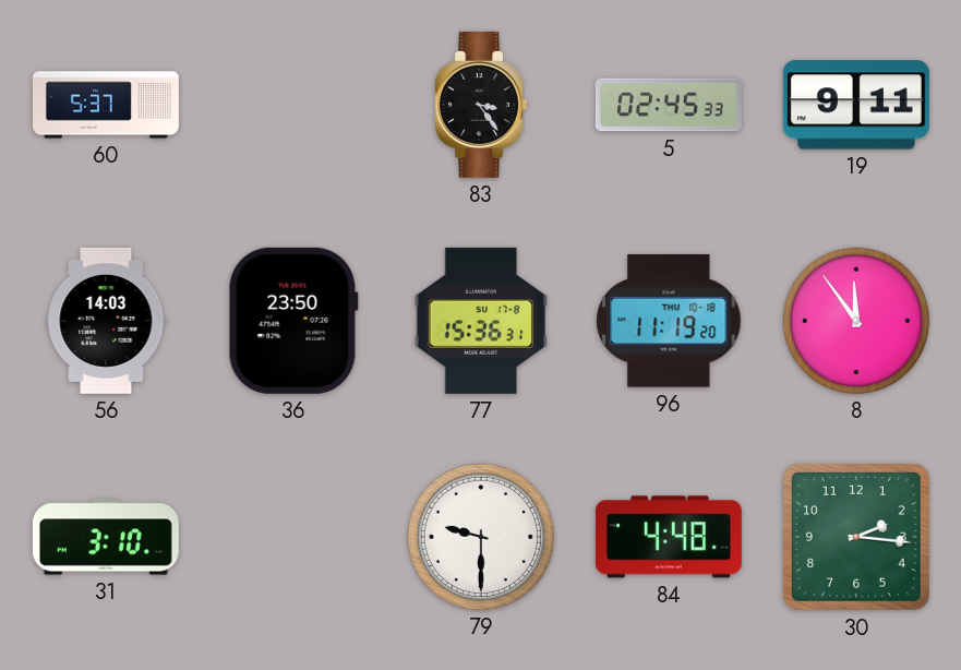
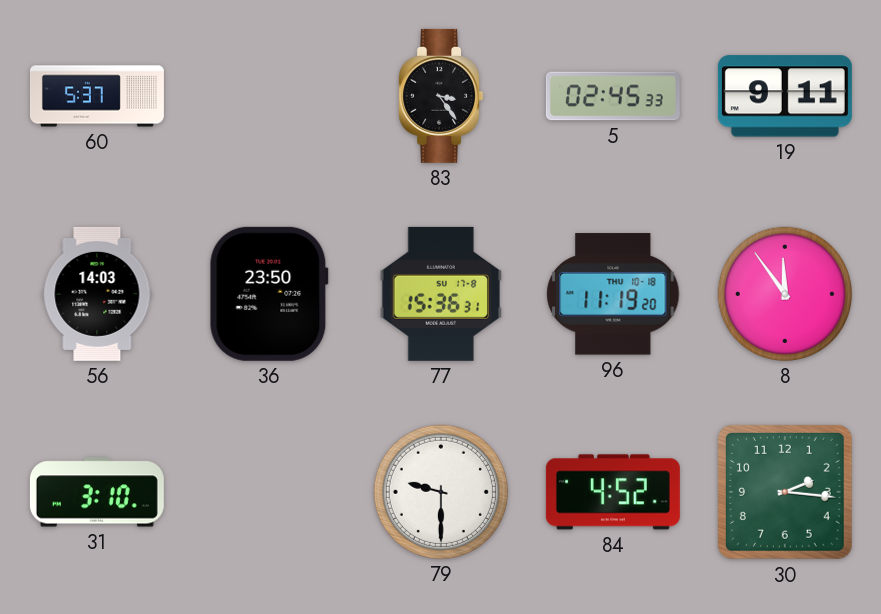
84: 4:48 -> 4:52
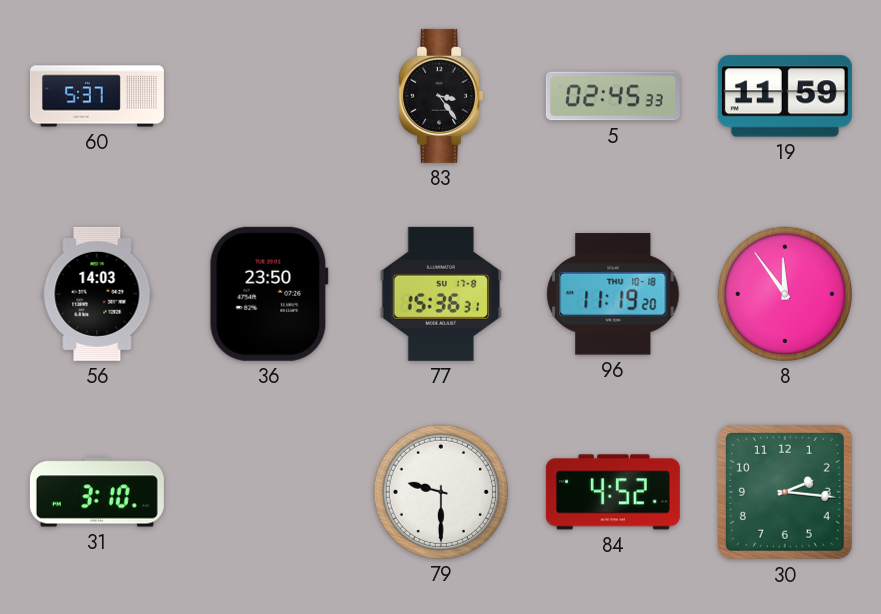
19: 9:11 -> 11:59
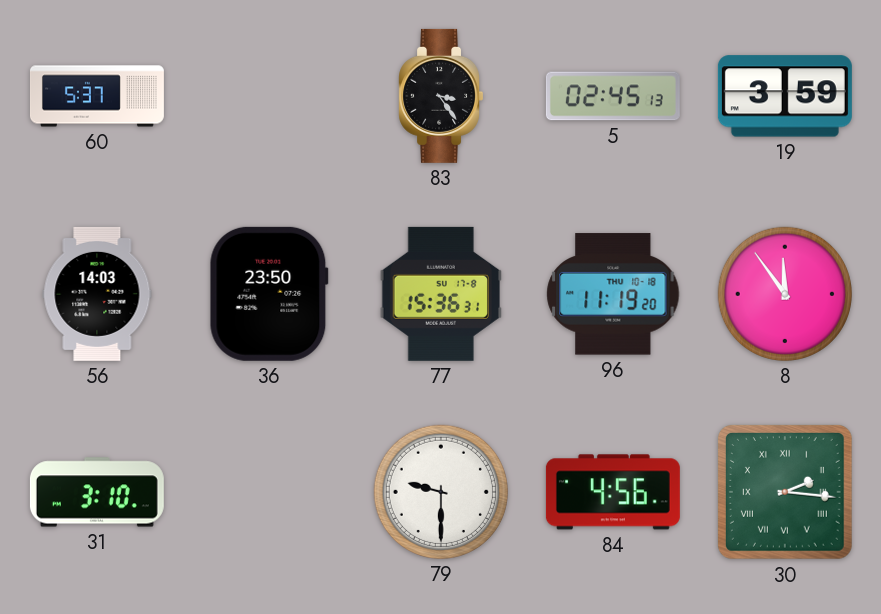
5: 02:45:33 -> 02:45:13
19: 11:59 -> 3:59
84: 4:52 -> 4:56
30 numerals: Arabic -> Roman
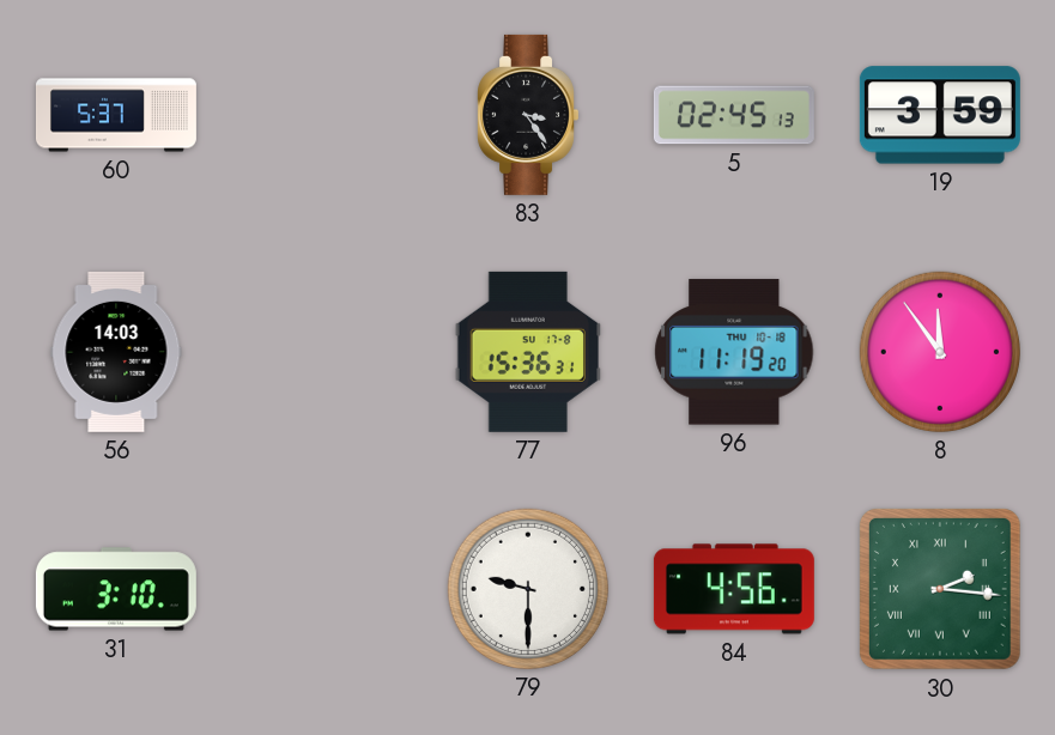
36: 23:50 -> none
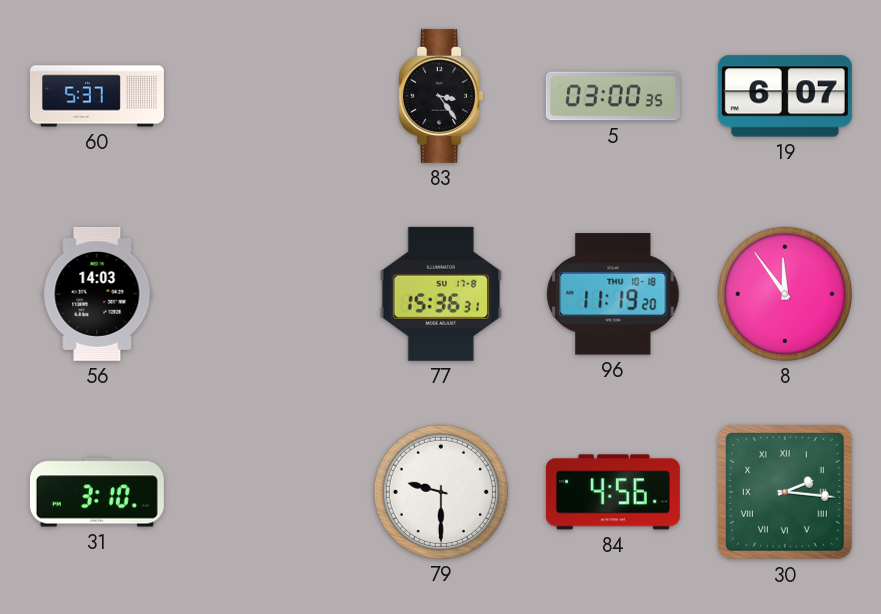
5: 02:45 -> 03:00
19: 3:59 -> 6:07
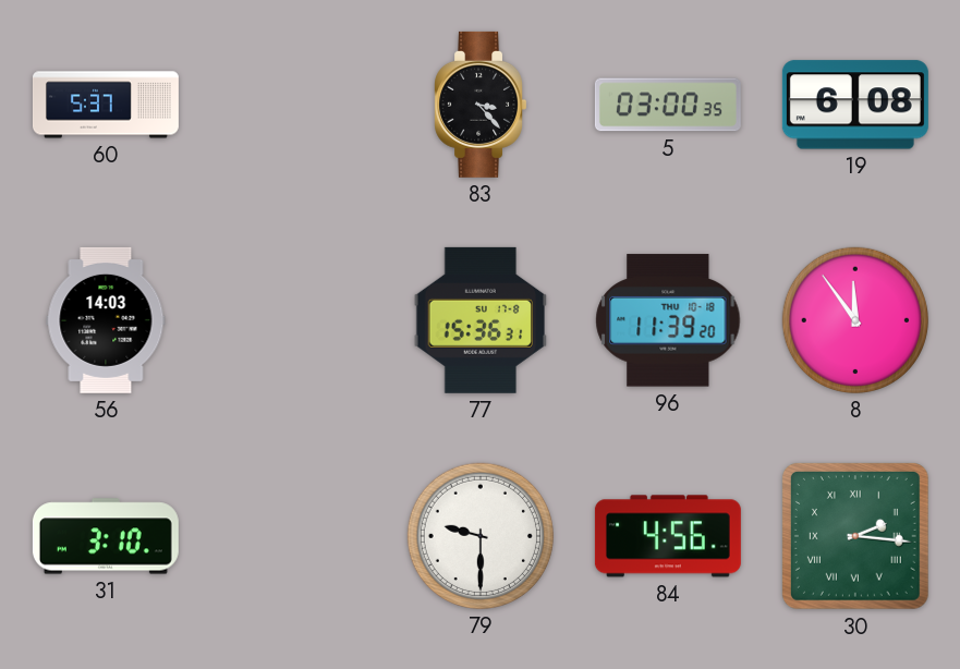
83: 3:24 -> 3:23
19: 6:07 -> 6:08
96: 11:19 -> 11:39
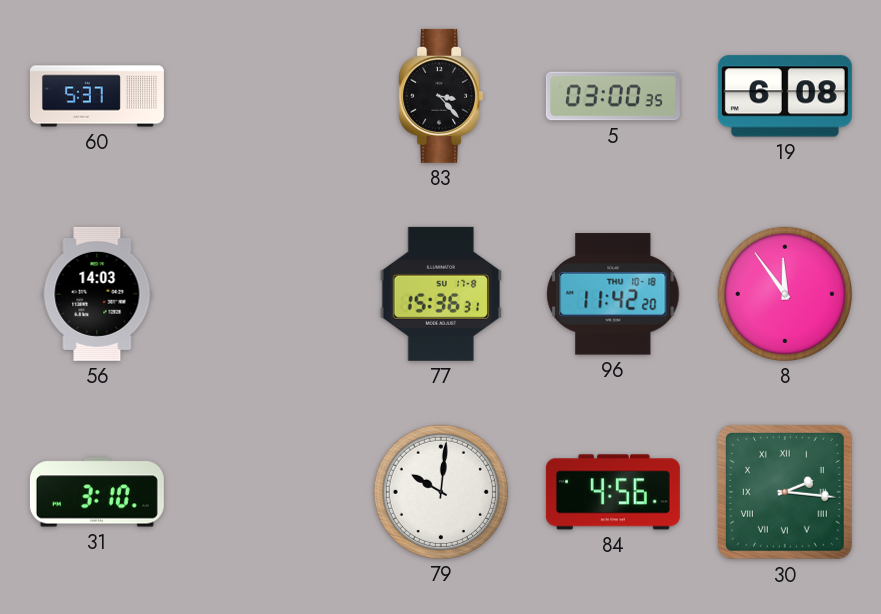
96: 11:39 -> 11:42
79: 9:30 -> 10:01
